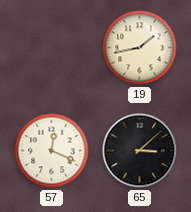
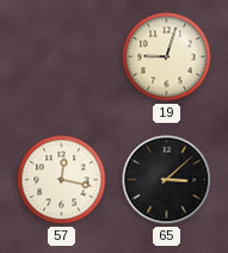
19: 1:43 -> 9:03
57: 12:19 -> 12:17
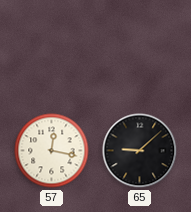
19: 9:03 -> none
65: 3:08 -> 9:08
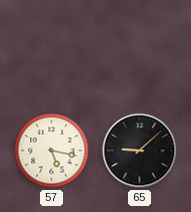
57: 12:17 -> 5:17
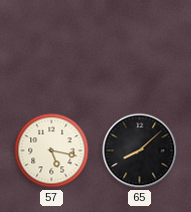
65: 9:08 -> 8:08
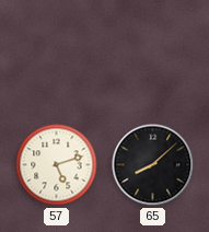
57: 5:17 -> 5:12
